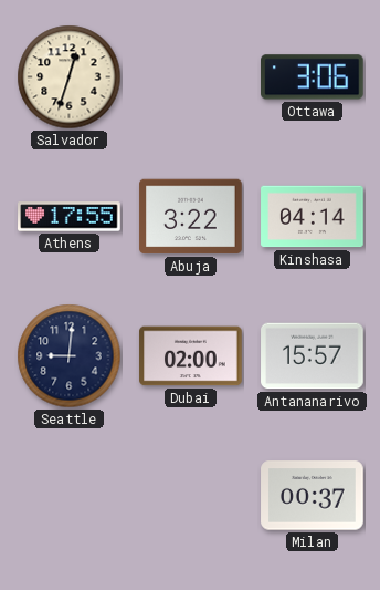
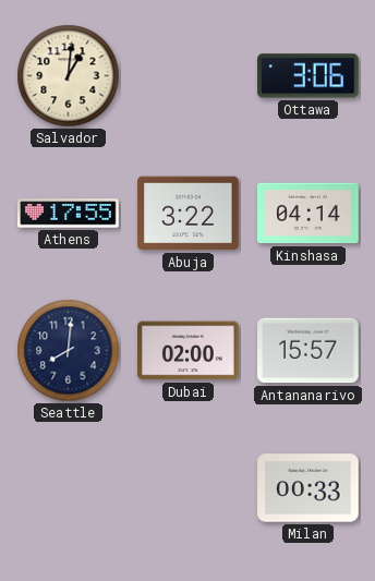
Salvador: 12:33 -> 1:01
Seattle: 9:01 -> 8:01
Milan: 00:37 -> 00:33
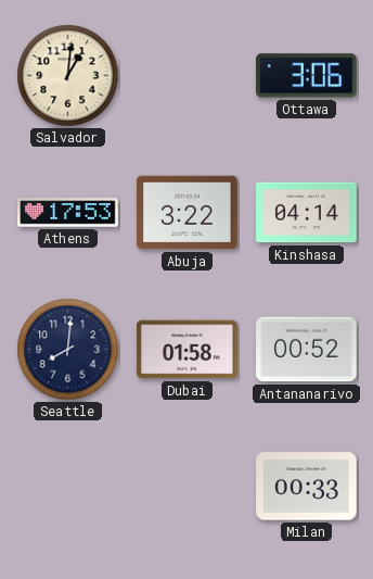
Athens: 17:55 -> 17:53
Dubai: 02:00 -> 01:58
Antananarivo: 15:57 -> 00:52
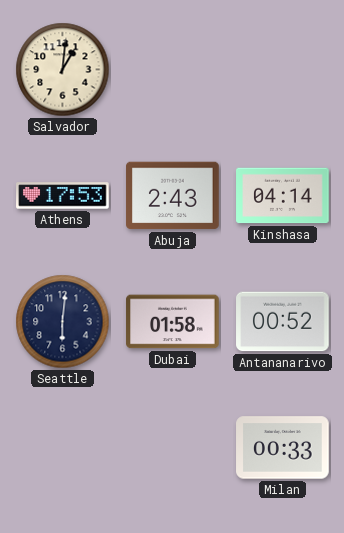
Ottawa: 3:06 -> none
Abuja: 3:22 -> 2:43
Seattle: 8:01 -> 6:01
